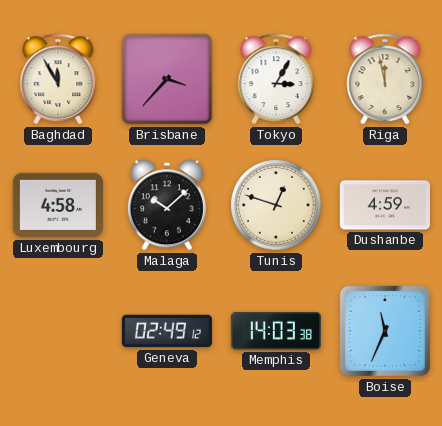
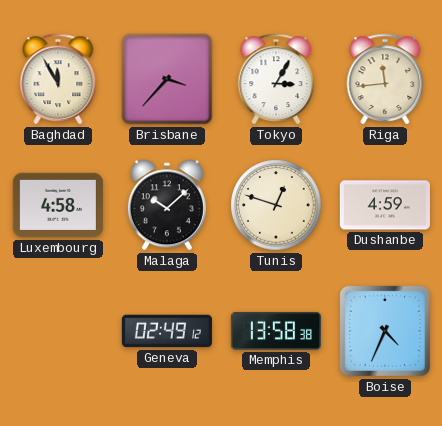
Riga: 11:58 -> 11:44
Memphis: 14:03 -> 13:58
Boise: 11:34 -> 4:34
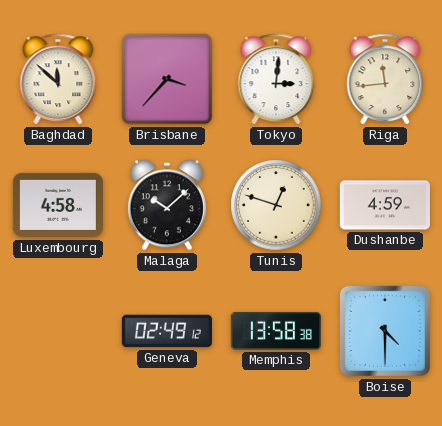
Baghdad: 11:55 -> 11:52
Tokyo: 3:05 -> 3:01
Boise: 4:34 -> 4:30
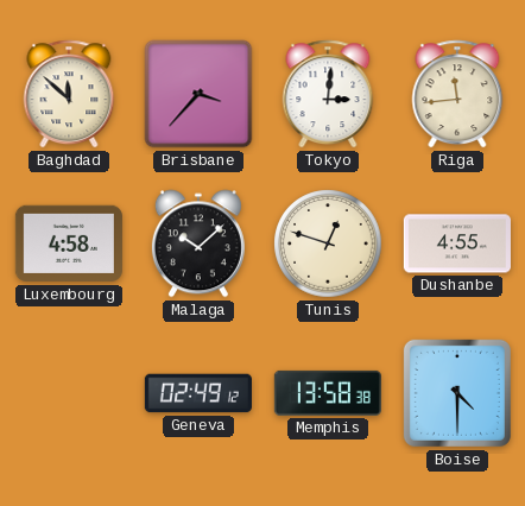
Dushanbe: 4:59 -> 4:55
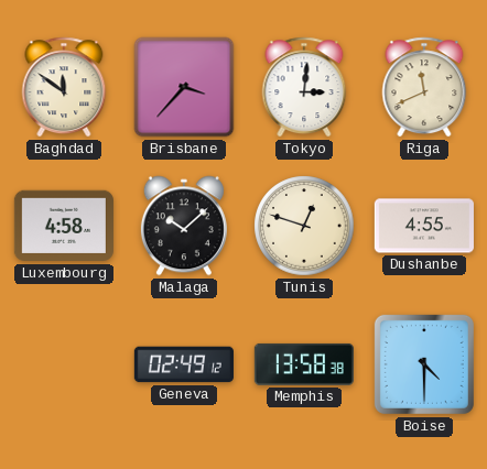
Baghdad: 11:52 -> 11:51
Riga: 11:44 -> 11:41
